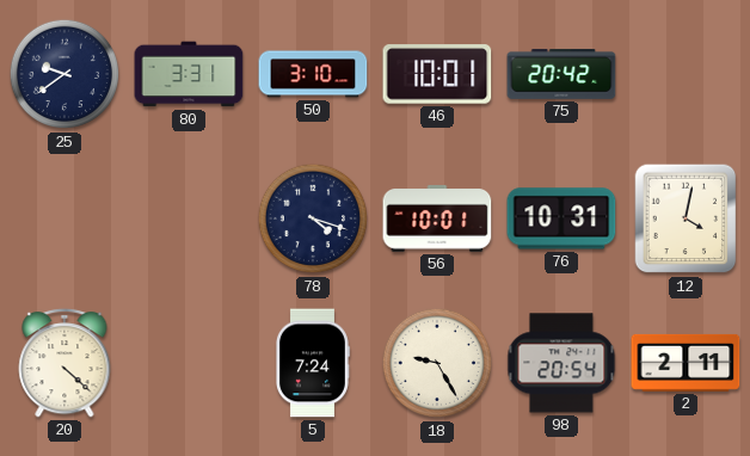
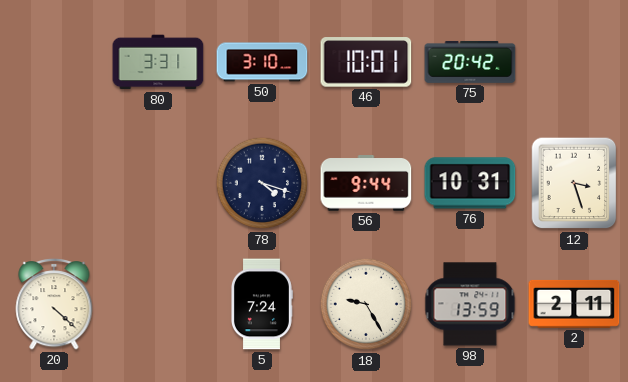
25: 9:39 -> none
56: 10:01 -> 9:44
12: 4:02 -> 3:27
98: 20:54 -> 13:59
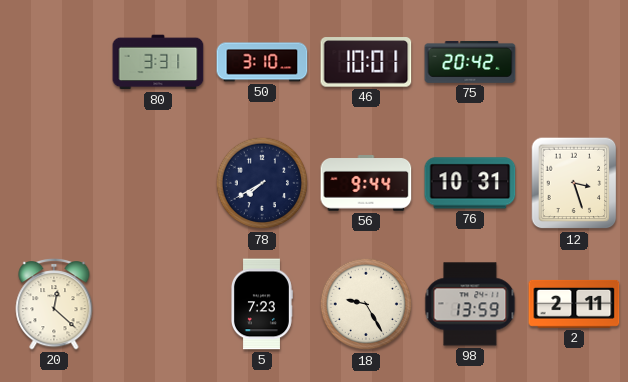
78: 4:18 -> 7:40
20: 4:22 -> 12:22
5: 7:24 -> 7:23
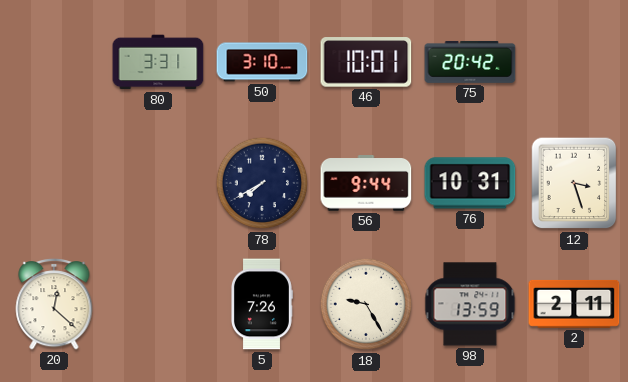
5: 7:23 -> 7:26
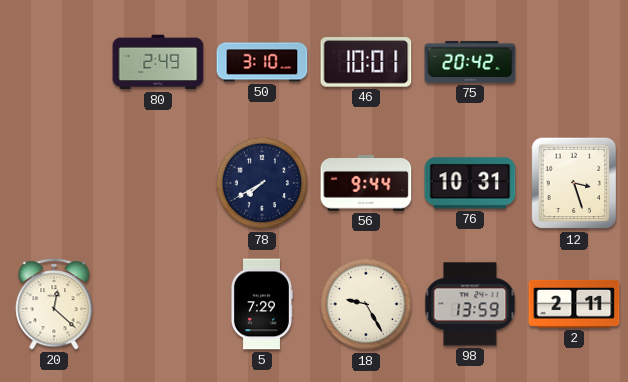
80: 3:31 -> 2:49
5: 7:26 -> 7:29
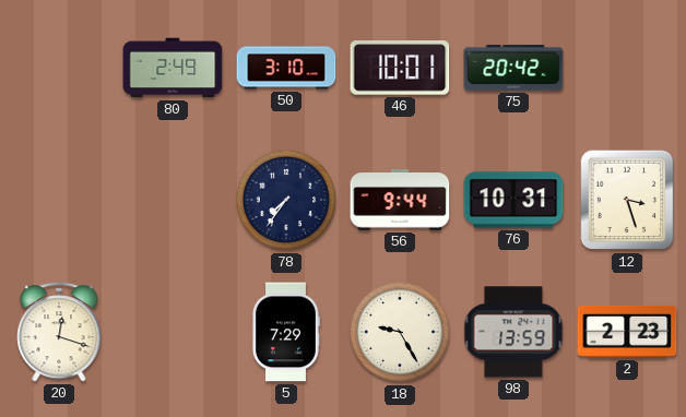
78: 7:40 -> 7:36
20: 12:22 -> 12:18
2: 2:11 -> 2:23
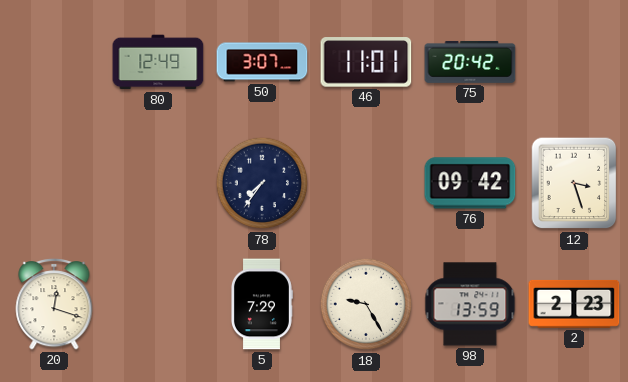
80: 2:49 -> 12:49
50: 3:10 -> 3:07
46: 10:01 -> 11:01
56: 9:44 -> none
76: 10:31 -> 09:42
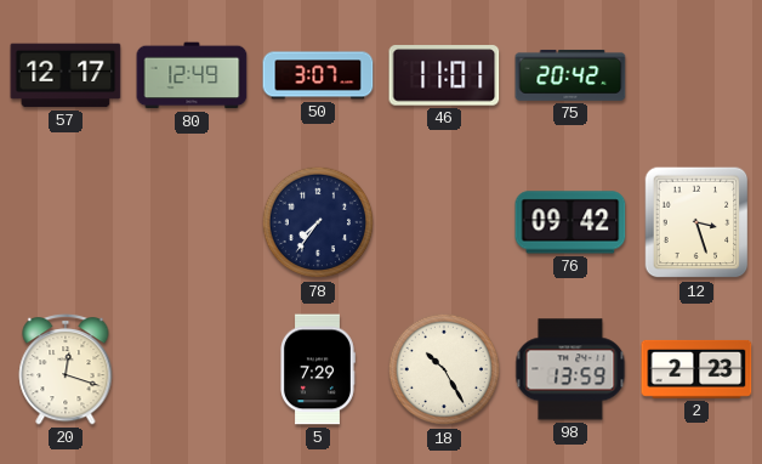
57: none -> 12:17
18: 9:25 -> 10:25
